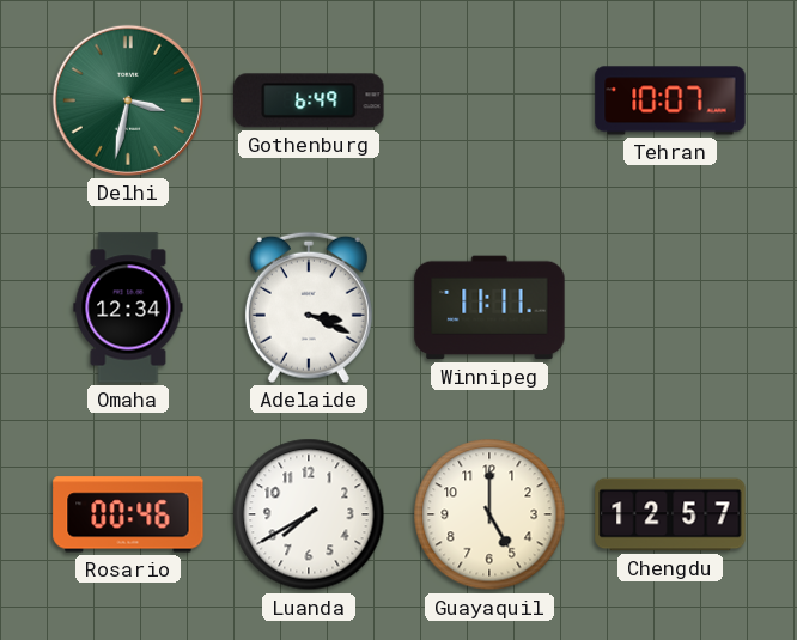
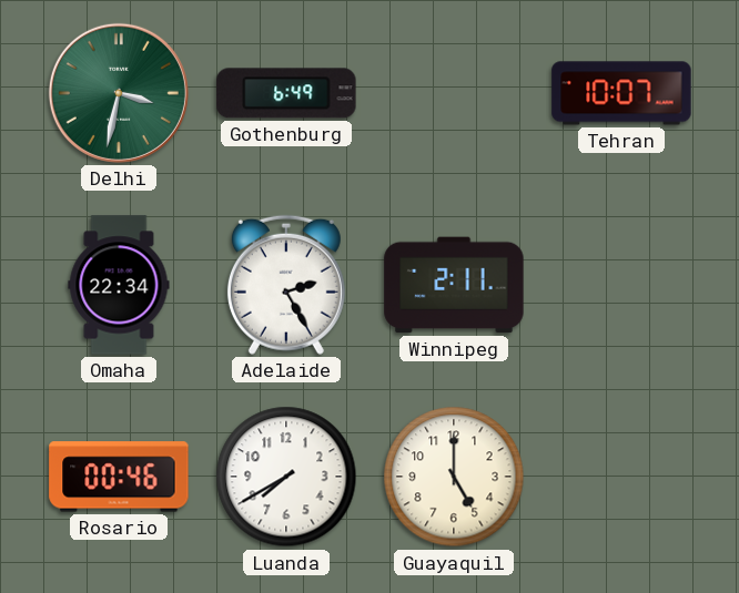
Omaha: 12:34 -> 22:34
Adelaide: 3:19 -> 2:25
Winnipeg: 11:11 -> 2:11
Chengdu: 12:57 -> none
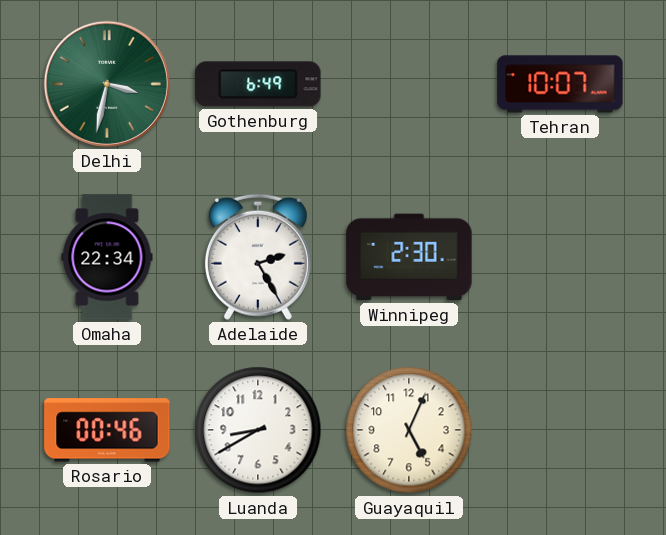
Winnipeg: 2:11 -> 2:30
Luanda: 7:40 -> 8:40
Guayaquil: 5:00 -> 5:04
